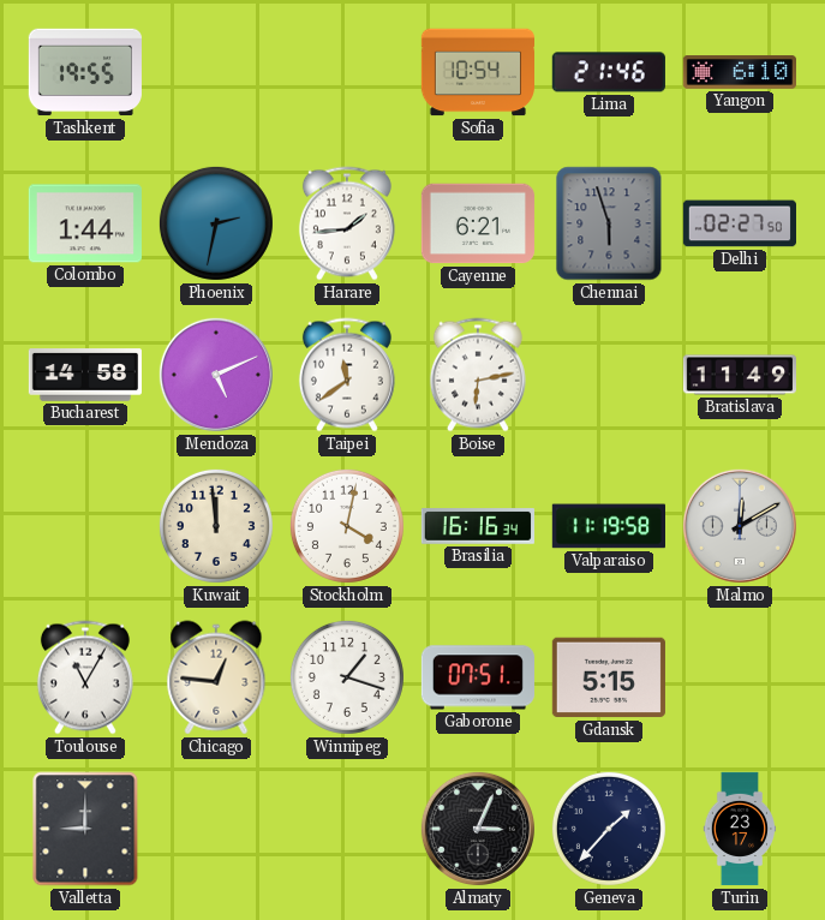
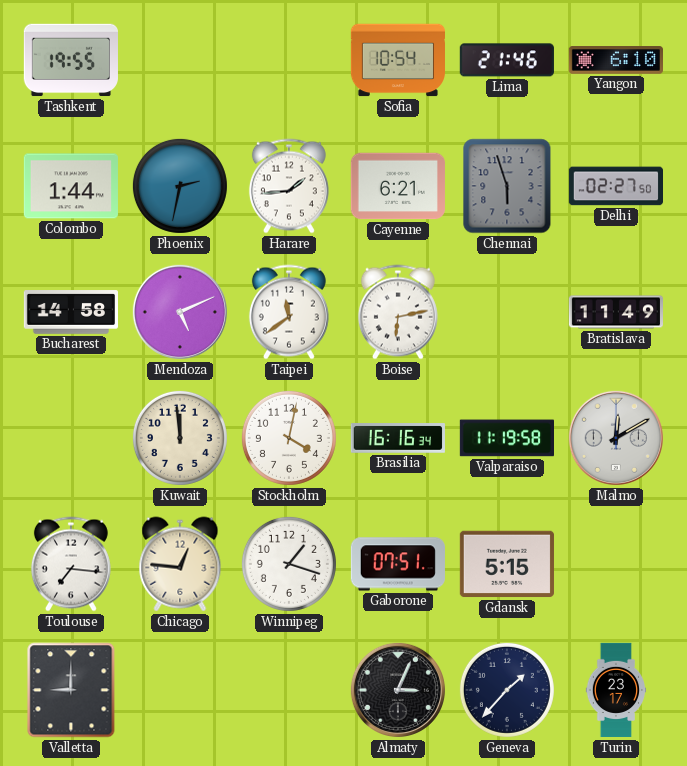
Toulouse: 11:05 -> 7:16
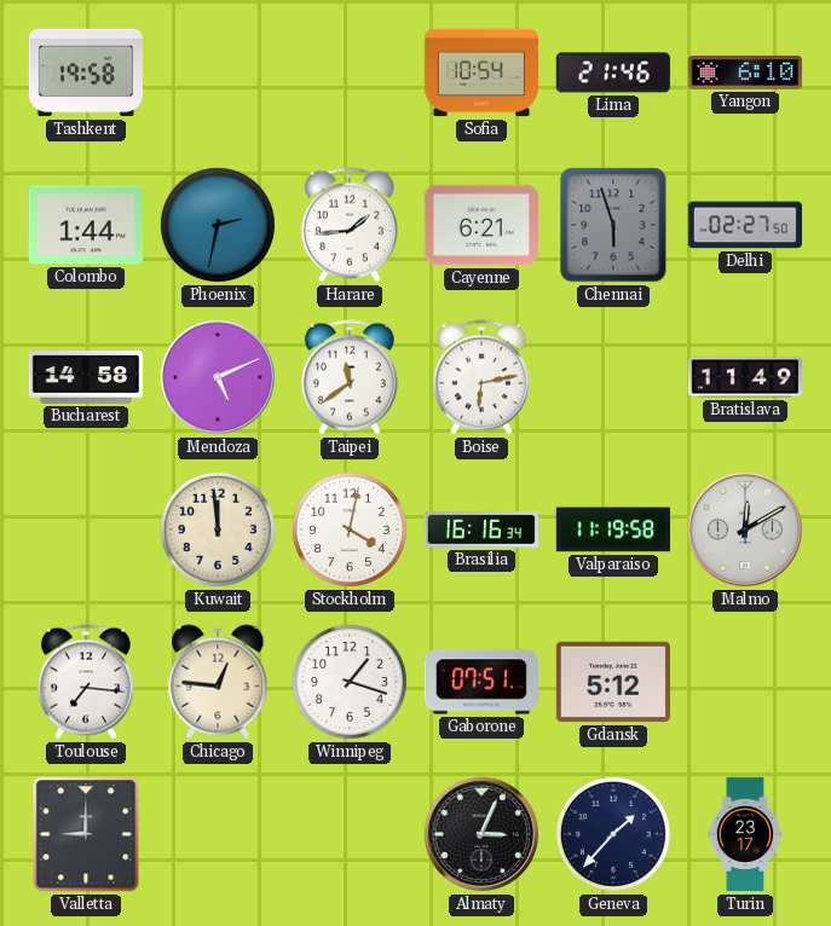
Tashkent: 19:55 -> 19:58
Gdansk: 5:15 -> 5:12
